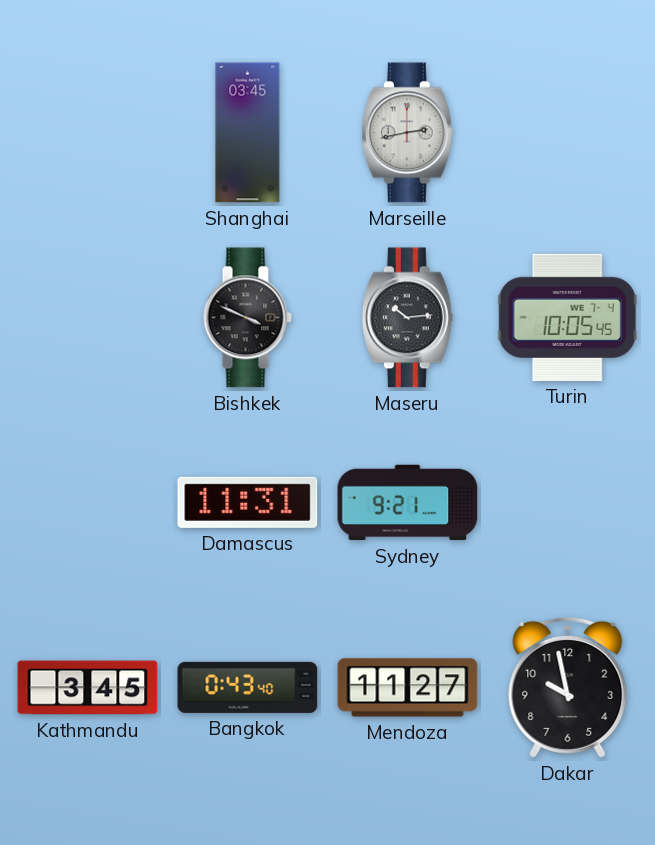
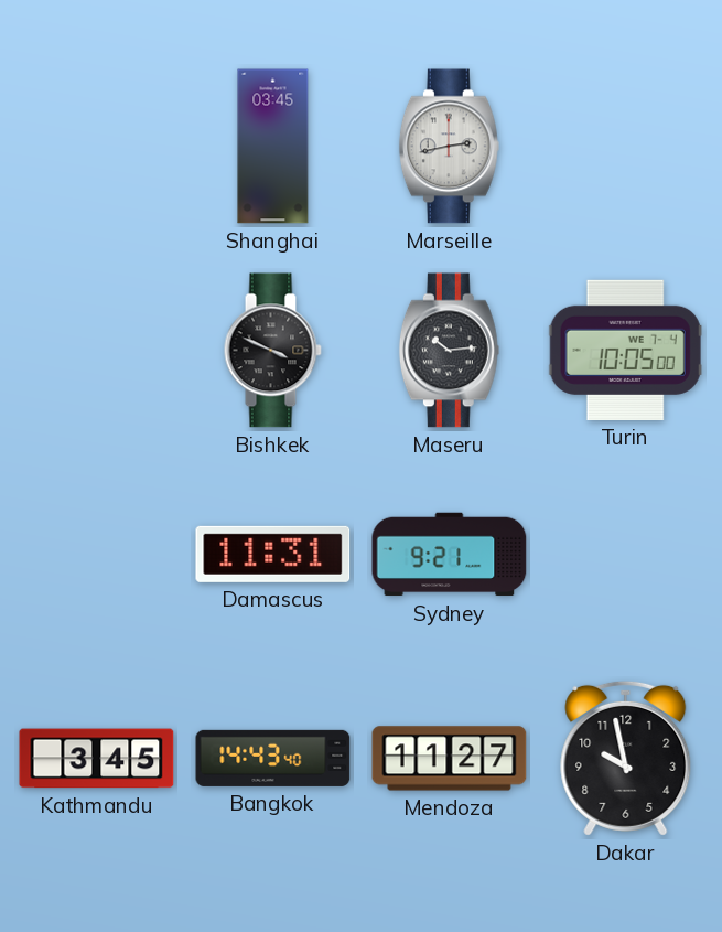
Turin: 10:05:45 -> 10:05:00
Bangkok: 0:43 -> 14:43
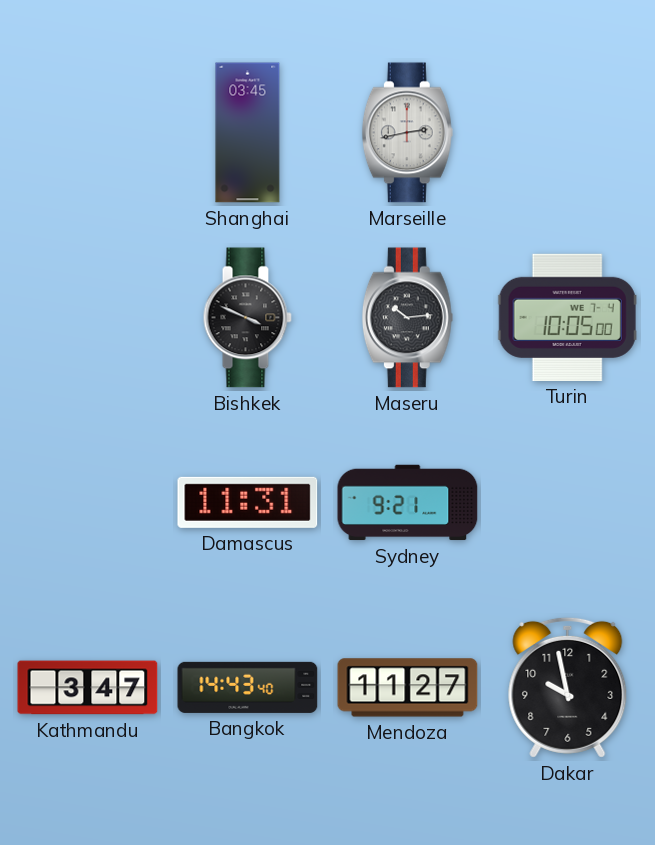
Kathmandu: 3:45 -> 3:47
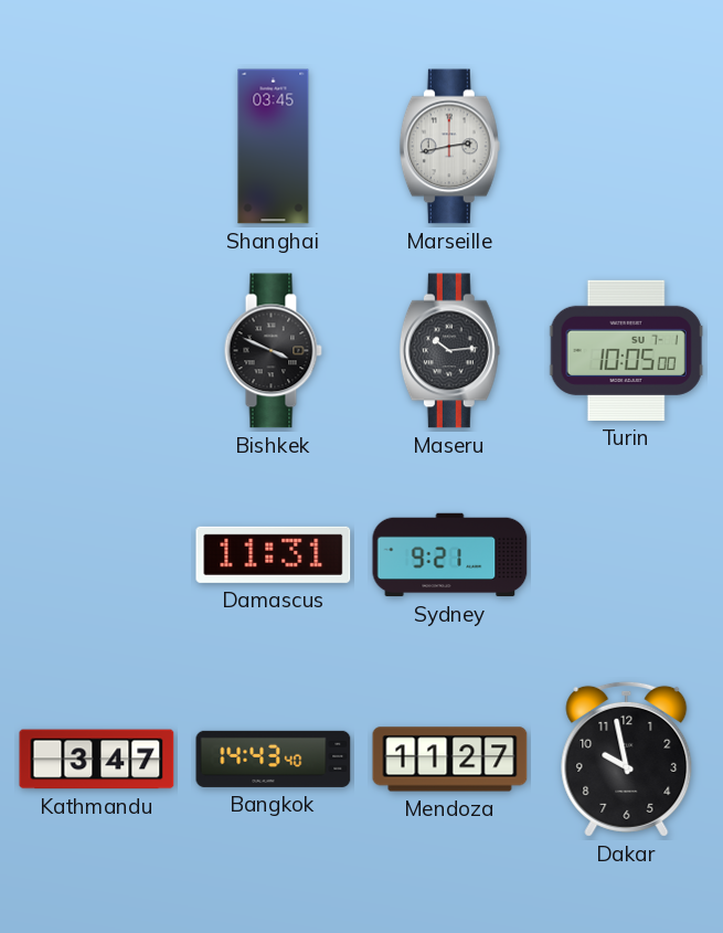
Turin date: WE 7-4 -> SU 7-1
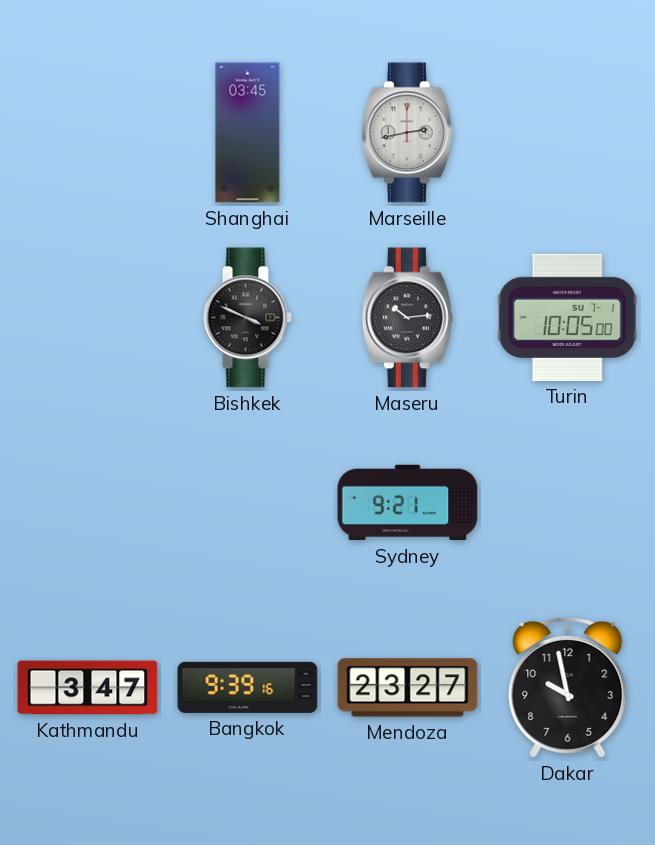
Damascus: 11:31 -> none
Bangkok: 14:43 -> 9:39
Mendoza: 11:27 -> 23:27
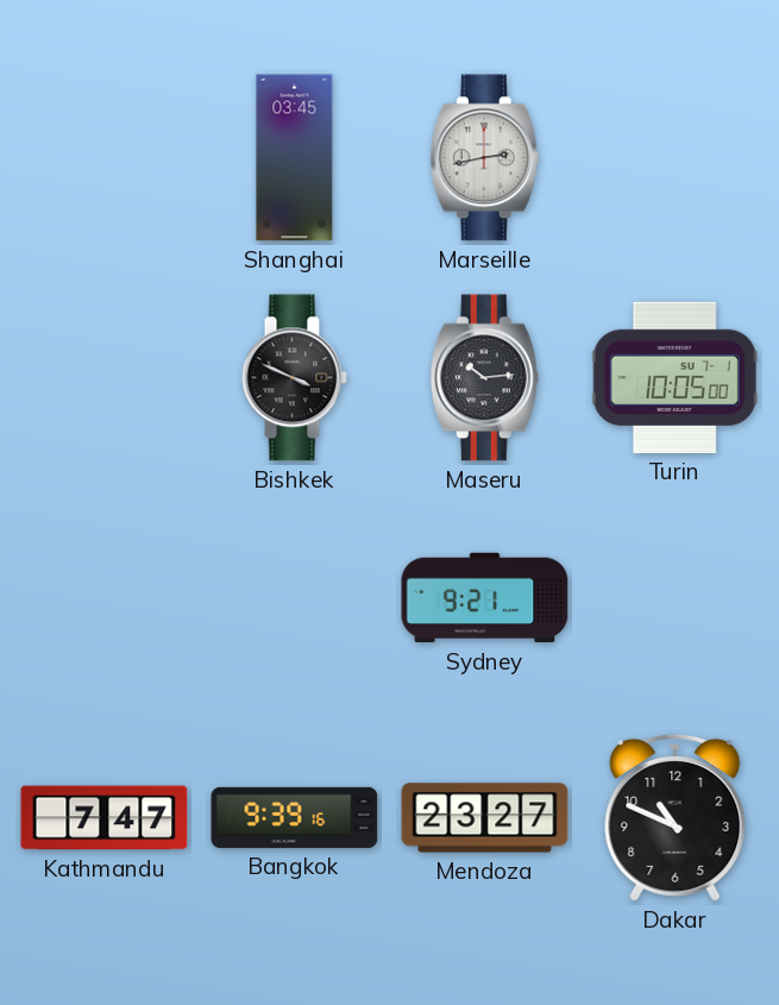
Kathmandu: 3:47 -> 7:47
Dakar: 9:58 -> 10:49
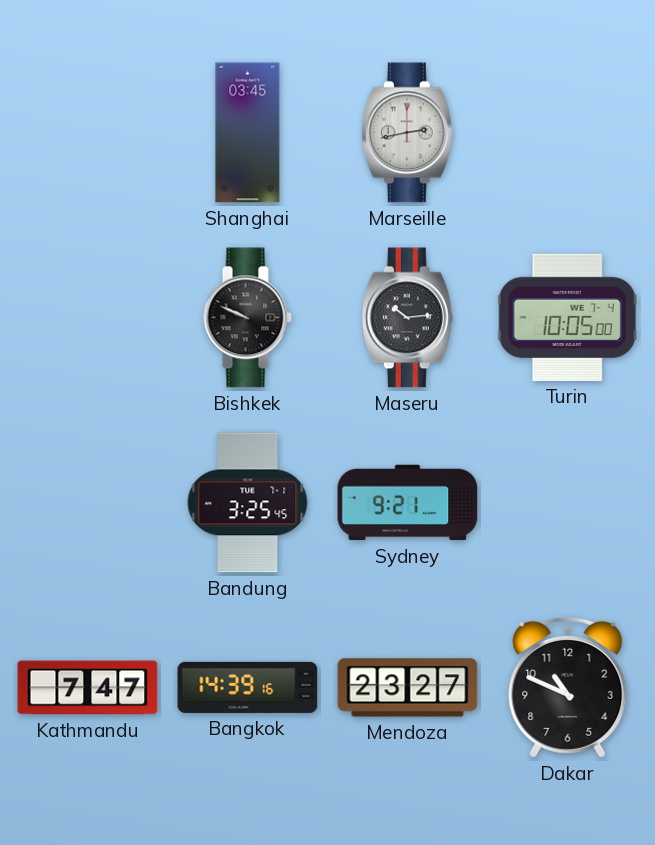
Bishkek: 3:49 -> 9:49
Turin date: SU 7-1 -> WE 7-4
Bandung: none -> 3:25
Bangkok: 9:39 -> 14:39
